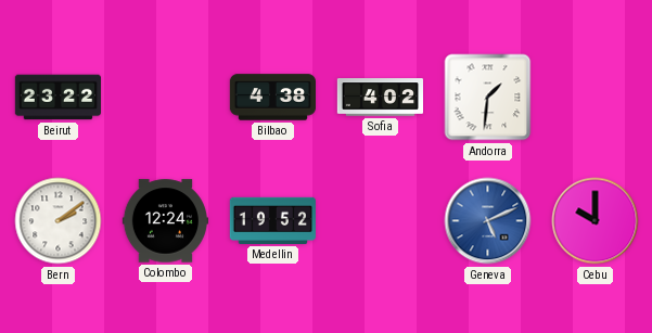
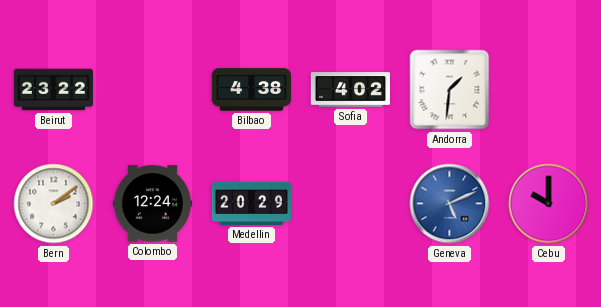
Medellin: 19:52 -> 20:29
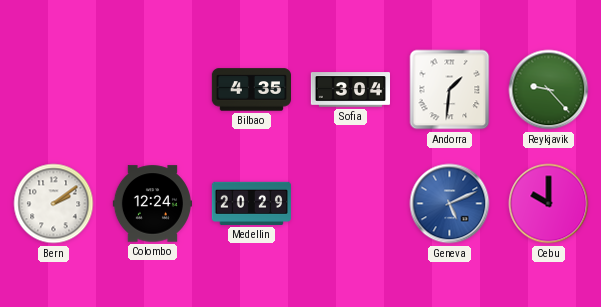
Beirut: 23:22 -> none
Bilbao: 4:38 -> 4:35
Sofia: 4:02 -> 3:04
Reykjavik: none -> 9:23
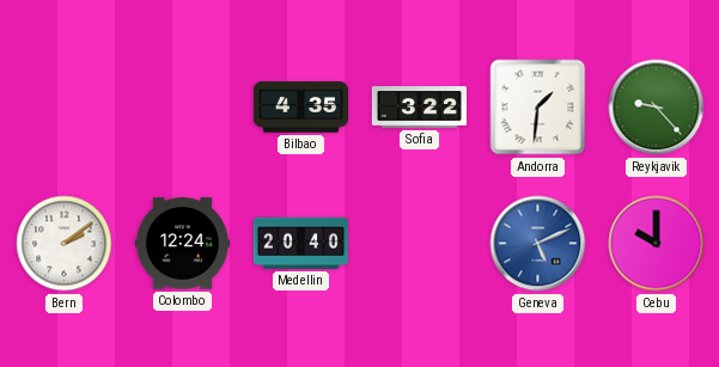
Sofia: 3:04 -> 3:22
Medellin: 20:29 -> 20:40
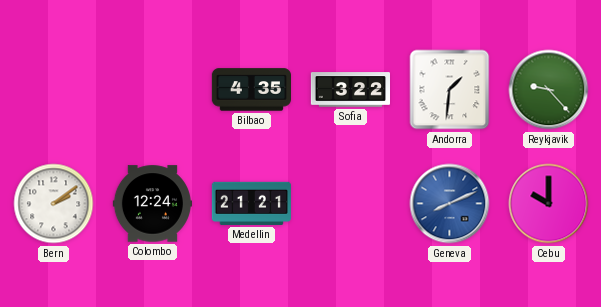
Medellin: 20:40 -> 21:21
Geneva: 5:11 -> 8:11
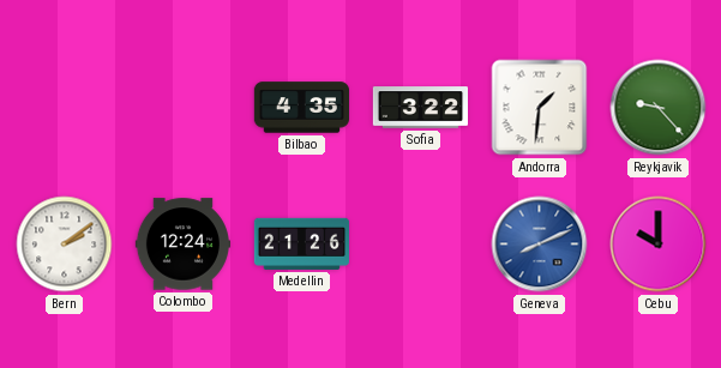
Medellin: 21:21 -> 21:26
